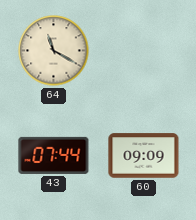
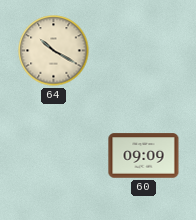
64: 11:20 -> 10:20
43: 07:44 -> none
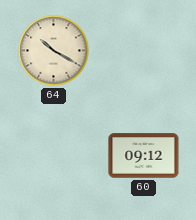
60: 09:09 -> 09:12
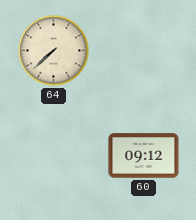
64: 10:20 -> 7:38
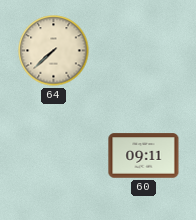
60: 09:12 -> 09:11
